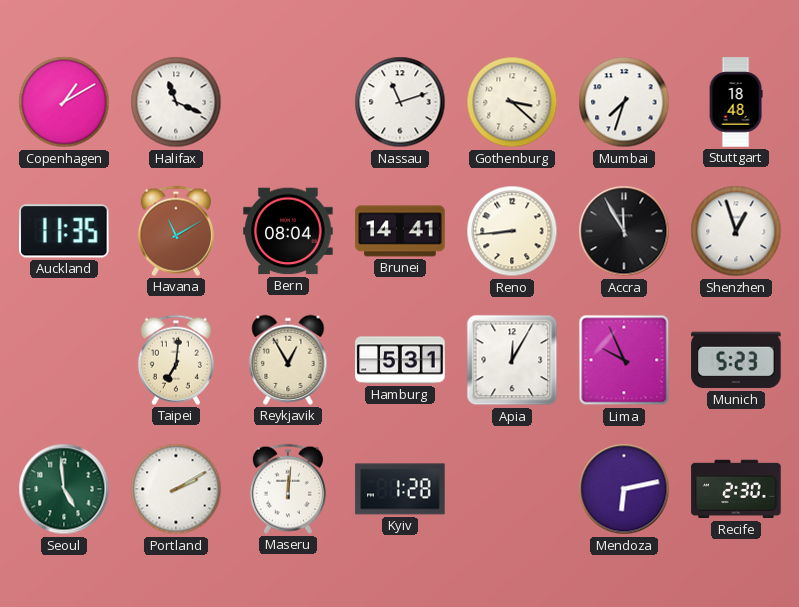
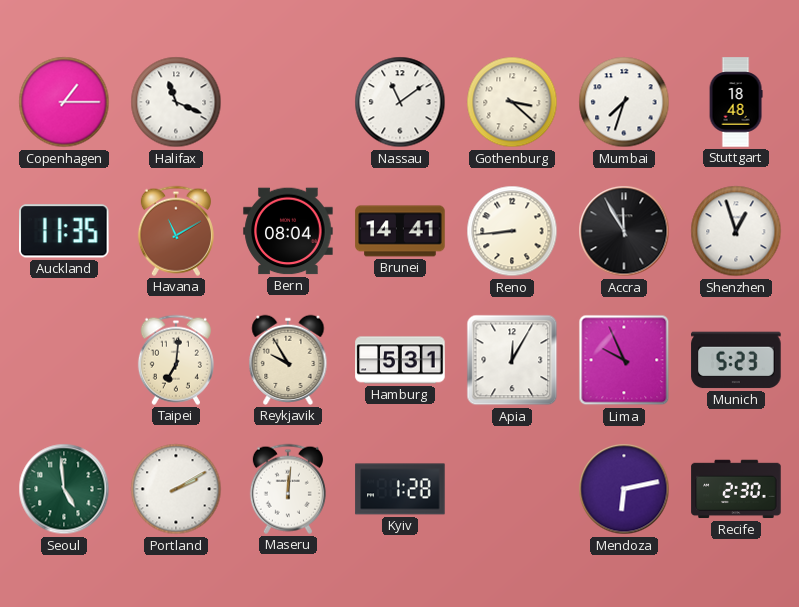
Copenhagen: 1:10 -> 1:15
Nassau: 11:12 -> 11:09
Reykjavik: 12:55 -> 9:55
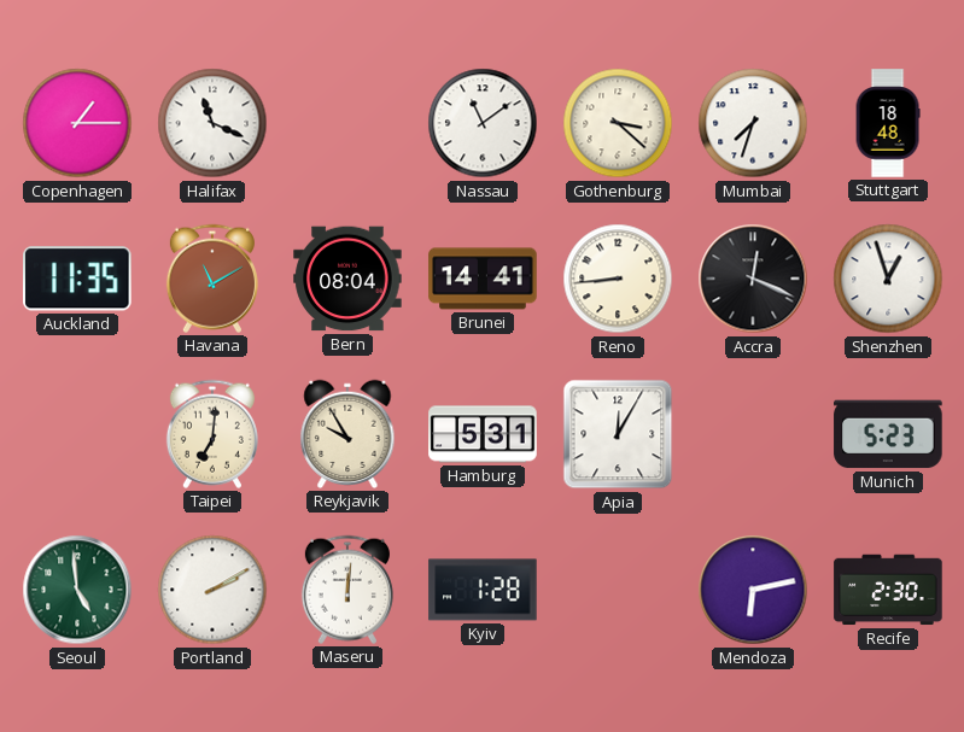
Accra: 11:55 -> 12:19
Lima: 9:56 -> none
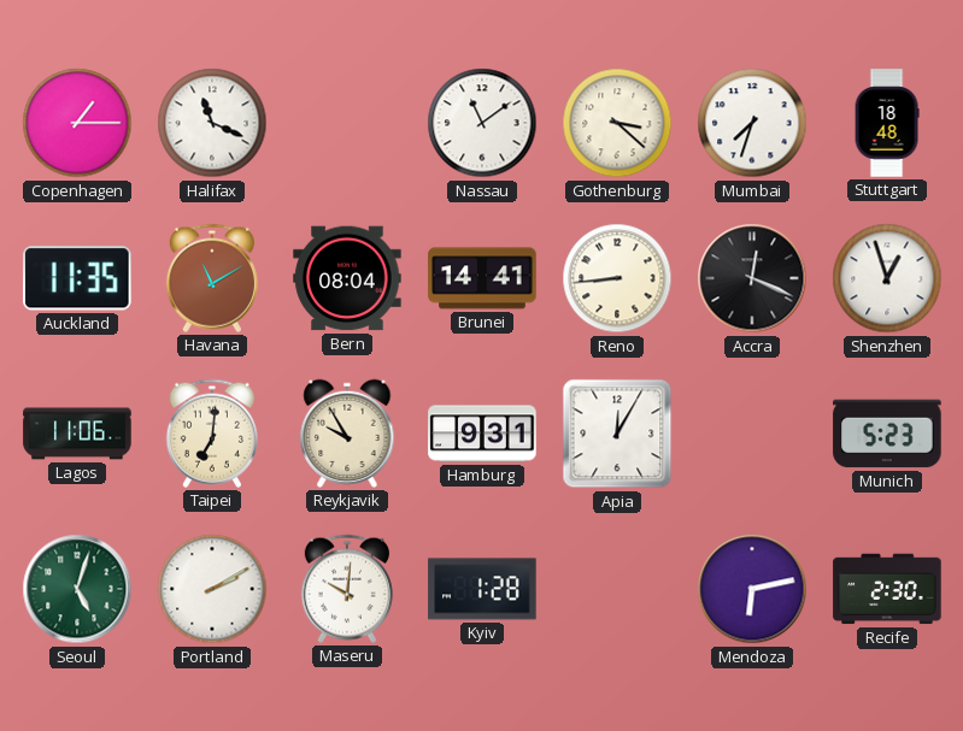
Lagos: none -> 11:06
Hamburg: 5:31 -> 9:31
Seoul: 4:59 -> 5:03
Maseru: 12:01 -> 10:01
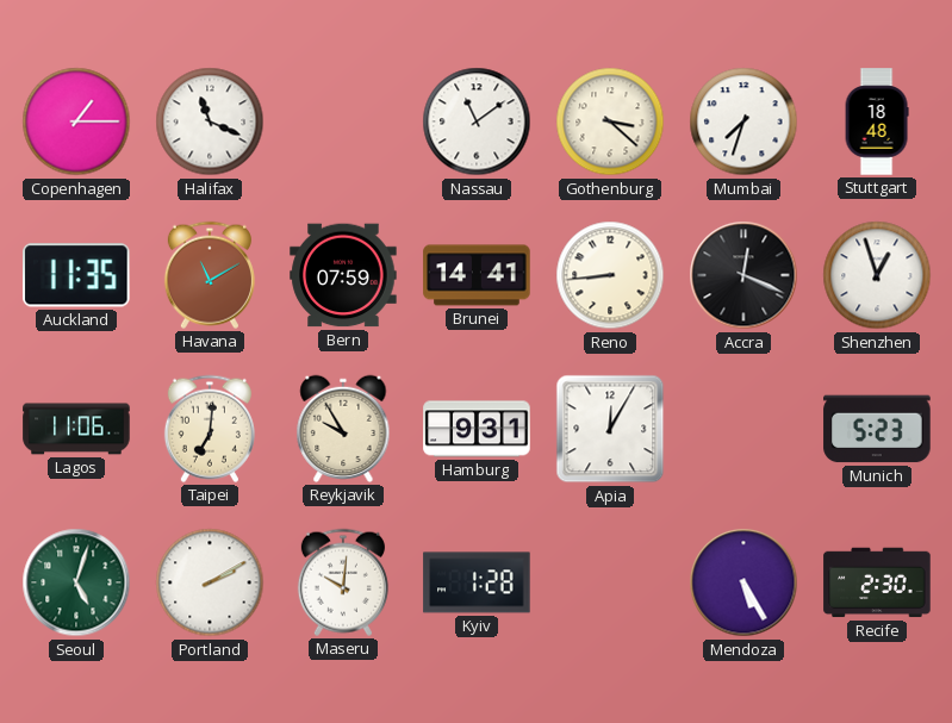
Bern: 08:04 -> 07:59
Mendoza: 6:13 -> 5:25
